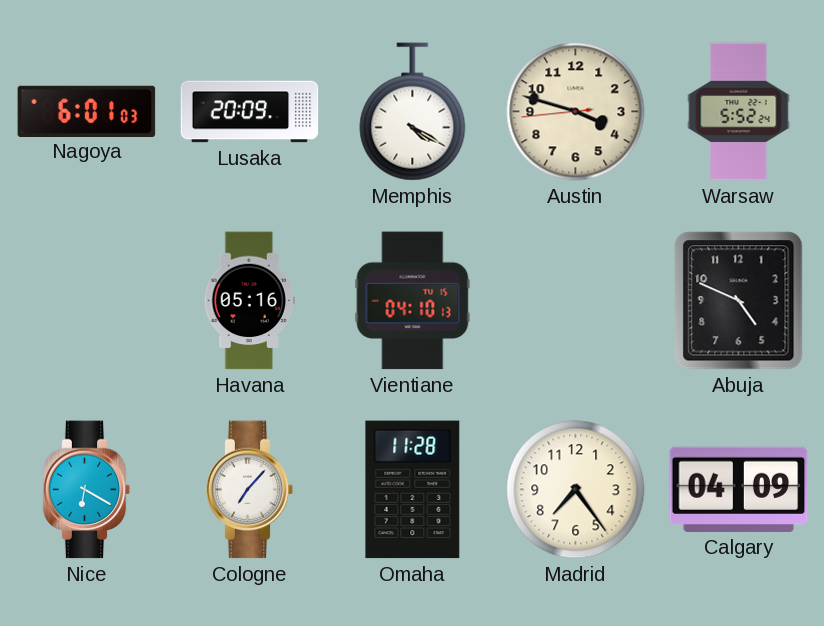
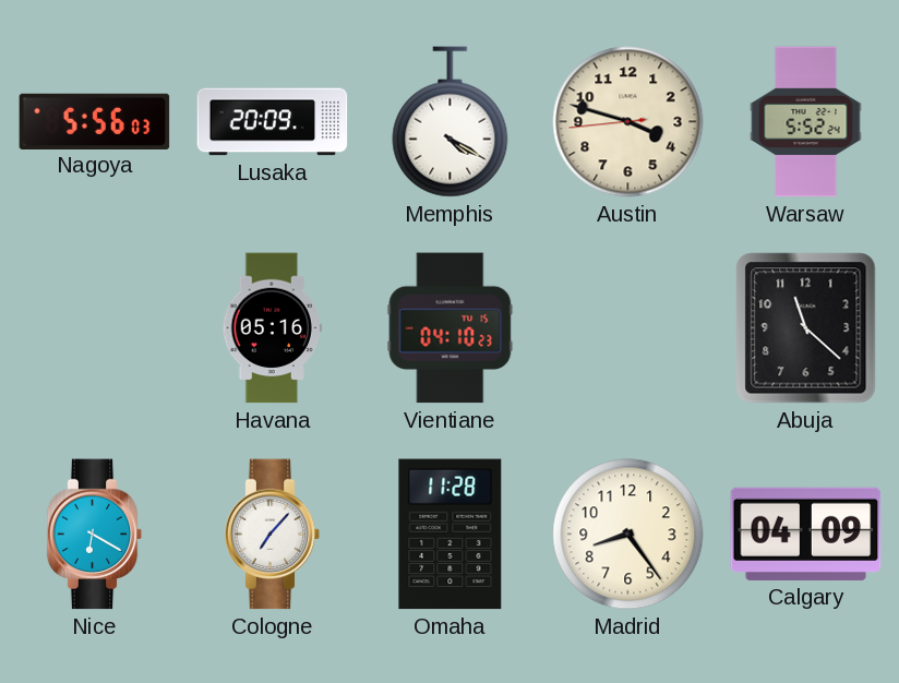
Nagoya: 6:01 -> 5:56
Vientiane: 04:10:13 -> 04:10:23
Abuja: 4:49 -> 11:22
Madrid: 7:24 -> 8:24
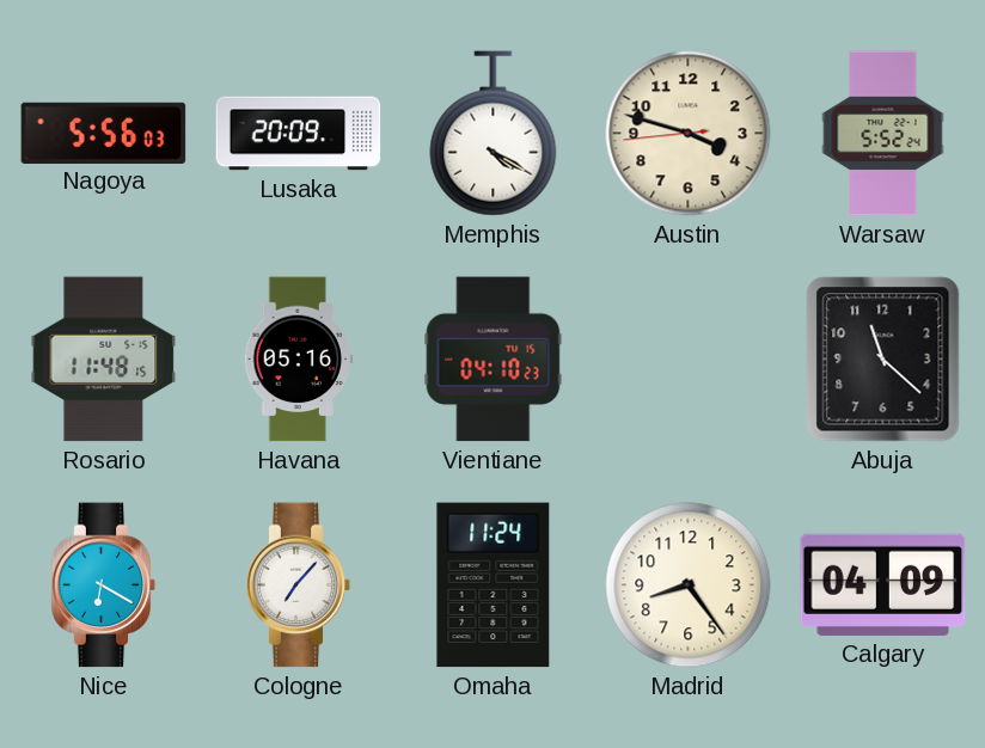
Rosario: none -> 11:48
Omaha: 11:28 -> 11:24
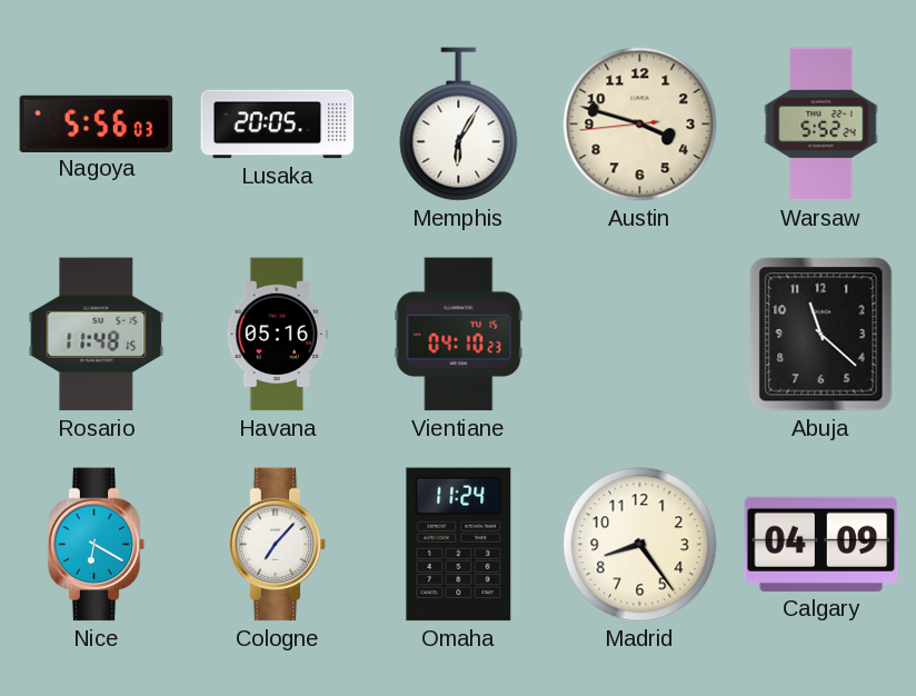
Lusaka: 20:09 -> 20:05
Memphis: 4:20 -> 6:05
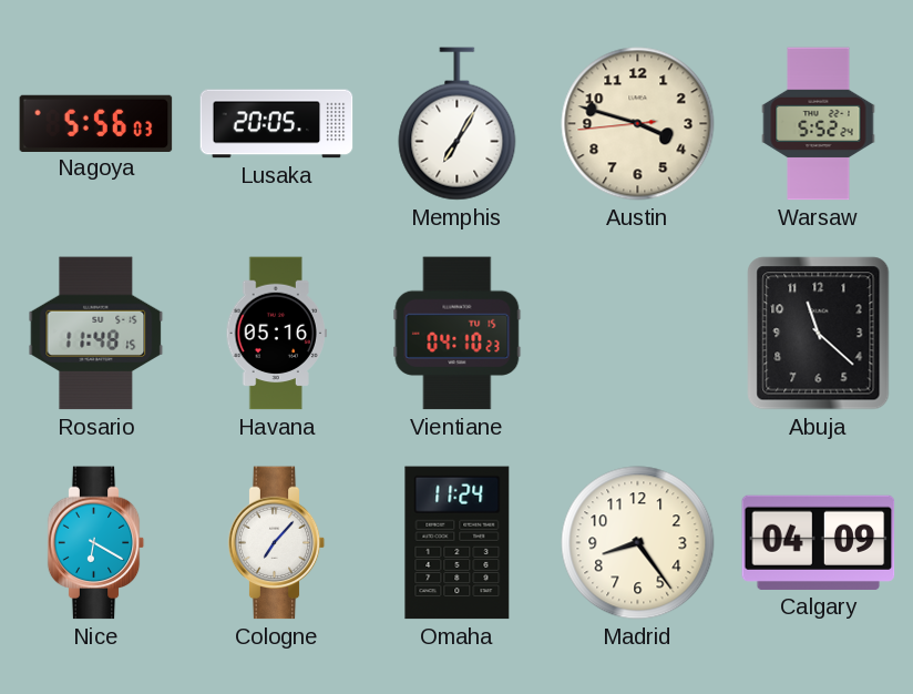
Memphis: 6:05 -> 7:05
